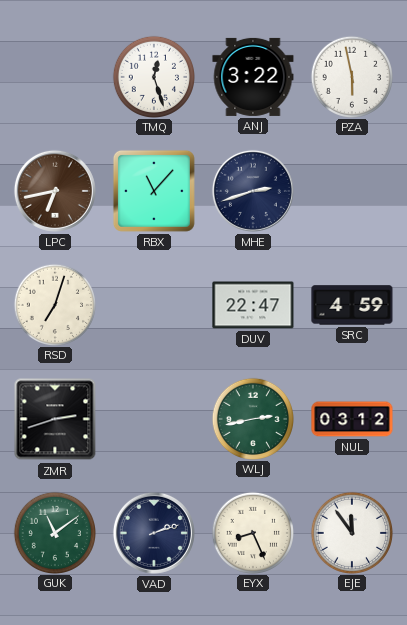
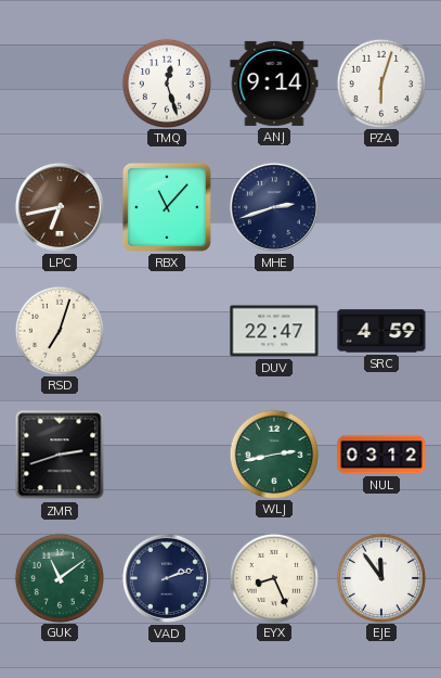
ANJ: 3:22 -> 9:14
PZA: 5:58 -> 6:03
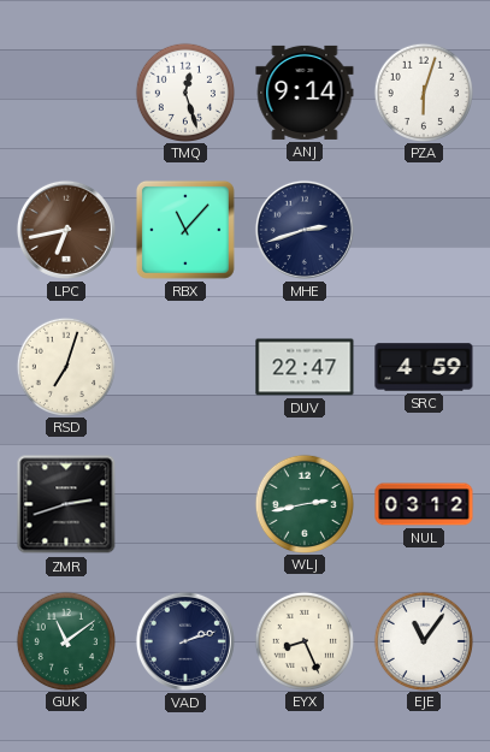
EJE: 11:54 -> 11:06
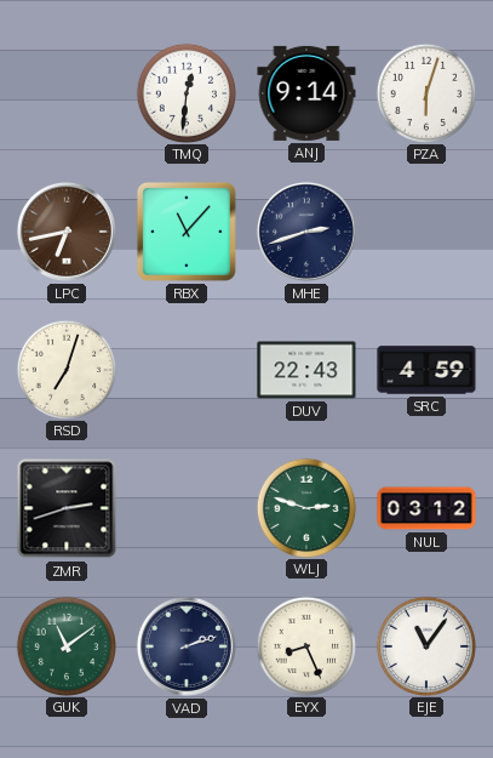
TMQ: 12:27 -> 12:31
DUV: 22:47 -> 22:43
WLJ: 2:43 -> 2:48
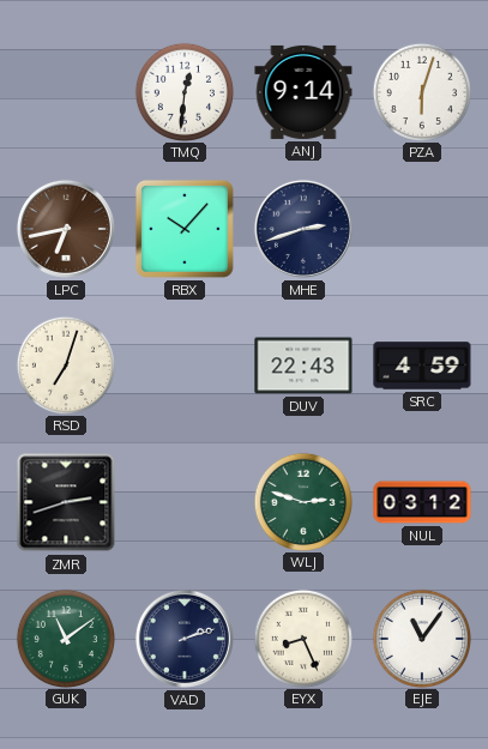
RBX: 11:07 -> 10:07
